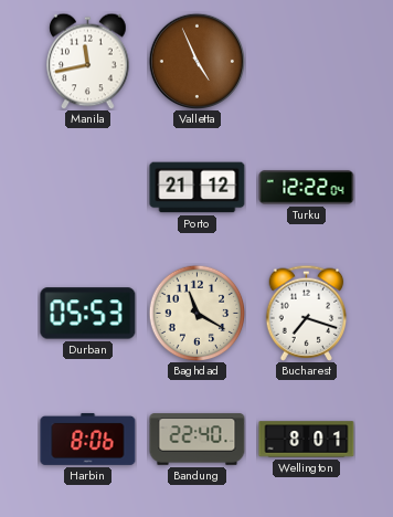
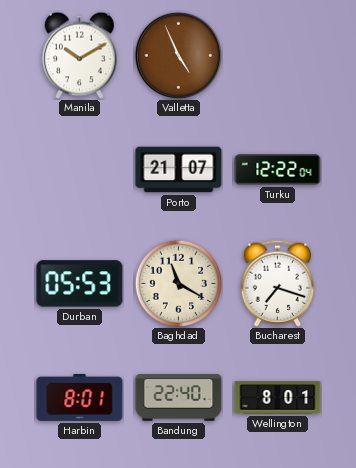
Manila: 11:43 -> 10:10
Porto: 21:12 -> 21:07
Harbin: 8:06 -> 8:01
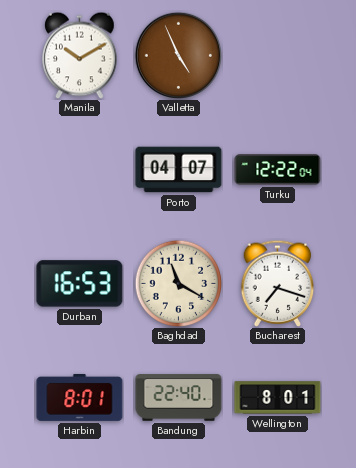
Porto: 21:07 -> 04:07
Durban: 05:53 -> 16:53
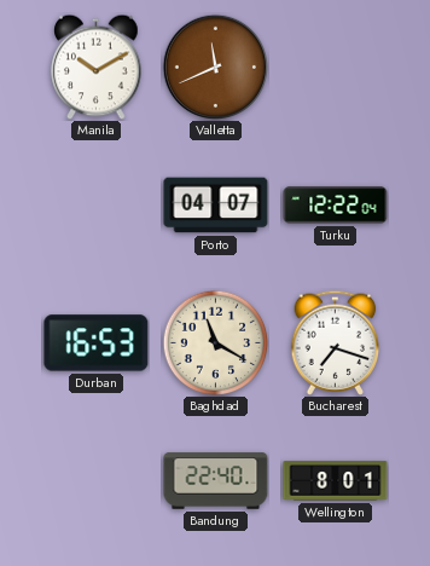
Valletta: 4:56 -> 11:41
Harbin: 8:01 -> none
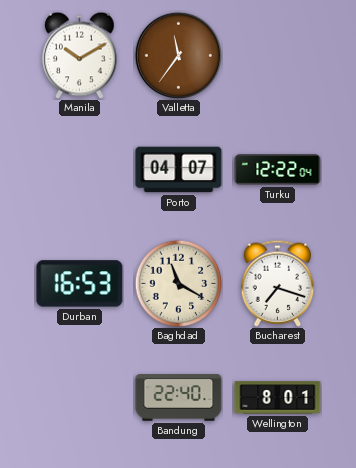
Valletta: 11:41 -> 11:36
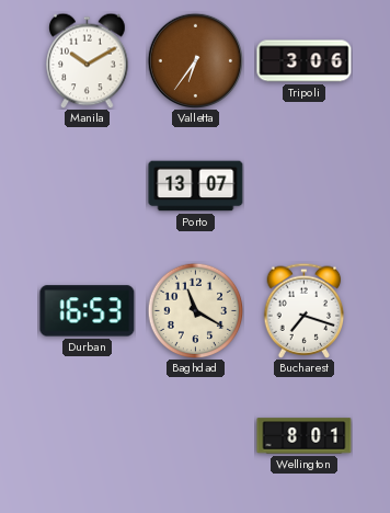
Valletta: 11:36 -> 6:36
Tripoli: none -> 3:06
Porto: 04:07 -> 13:07
Turku: 12:22 -> none
Bandung: 22:40 -> none
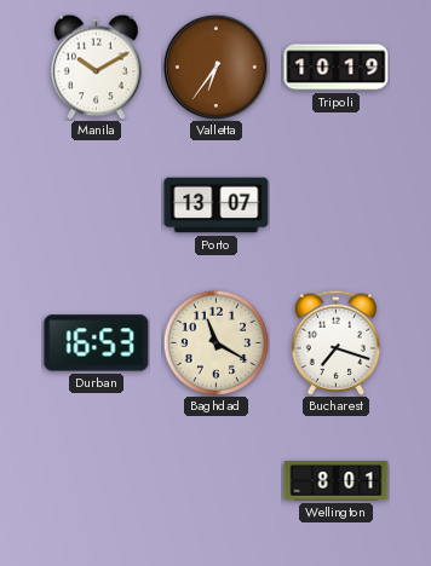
Tripoli: 3:06 -> 10:19
